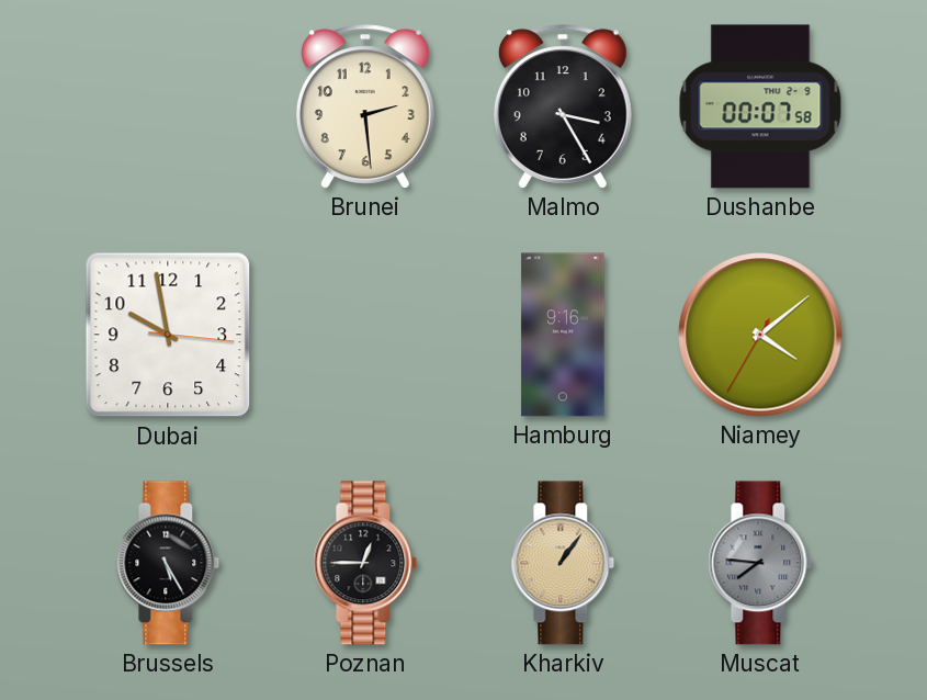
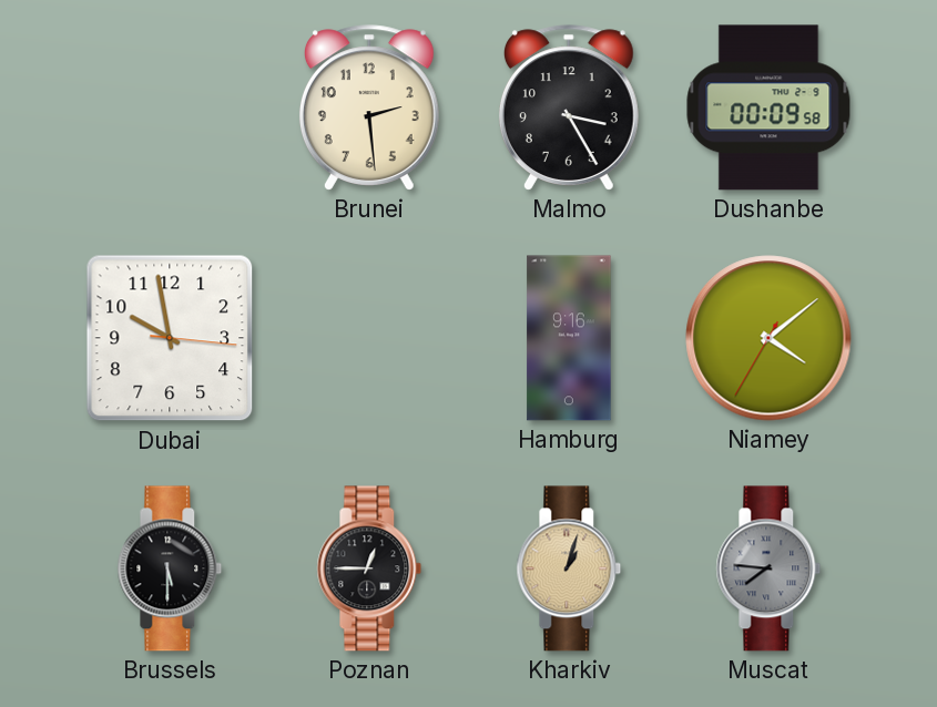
Dushanbe: 00:07 -> 00:09
Brussels: 5:25 -> 5:30
Kharkiv: 1:06 -> 1:03
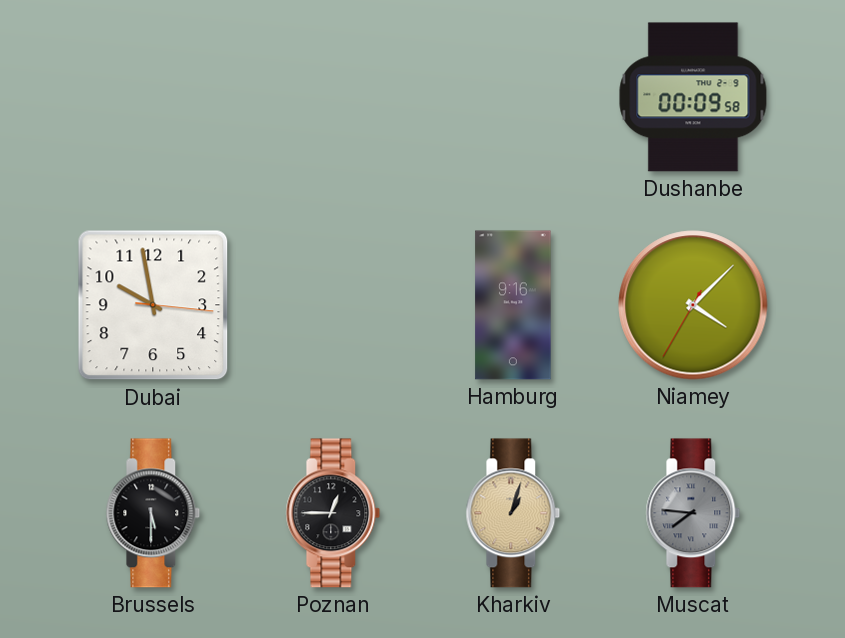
Brunei: 2:29 -> none
Malmo: 3:25 -> none
Niamey: 4:08 -> 4:07
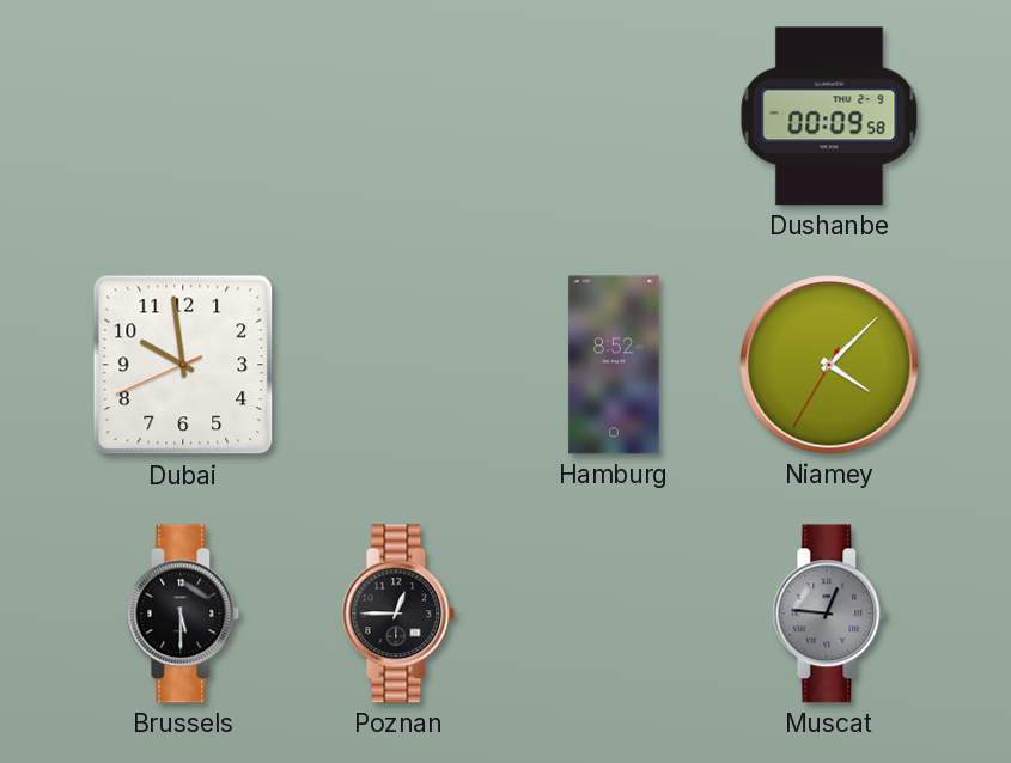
Dubai: 9:58:16 -> 9:58:41
Hamburg: 9:16 -> 8:52
Kharkiv: 1:03 -> none
Muscat: 7:46 -> 12:46
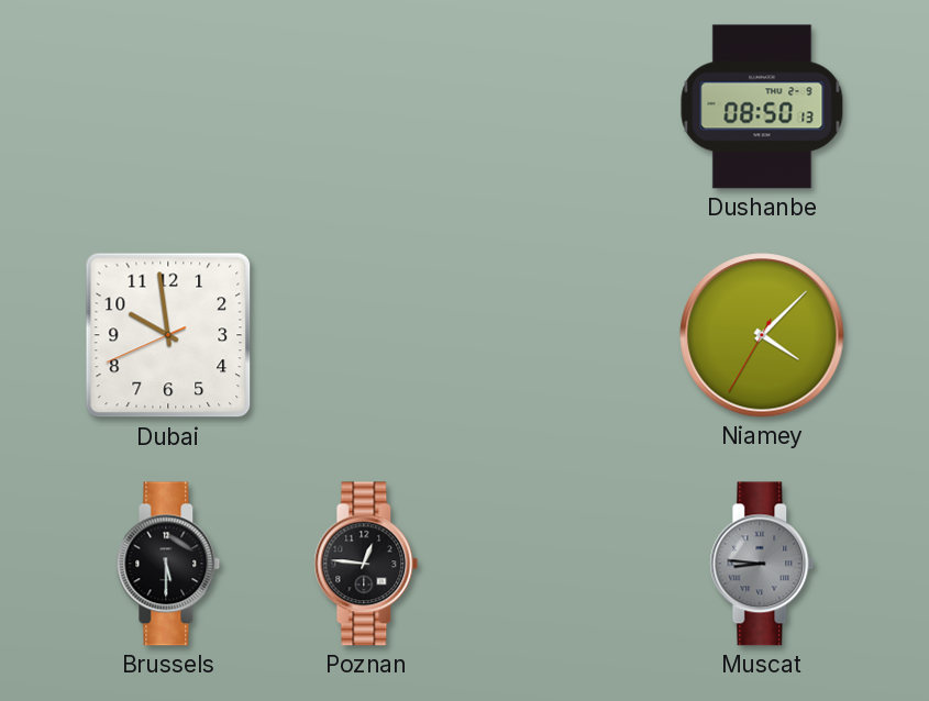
Dushanbe: 00:09 -> 08:50
Hamburg: 8:52 -> none
Poznan: 12:45 -> 12:46
Muscat: 12:46 -> 8:46
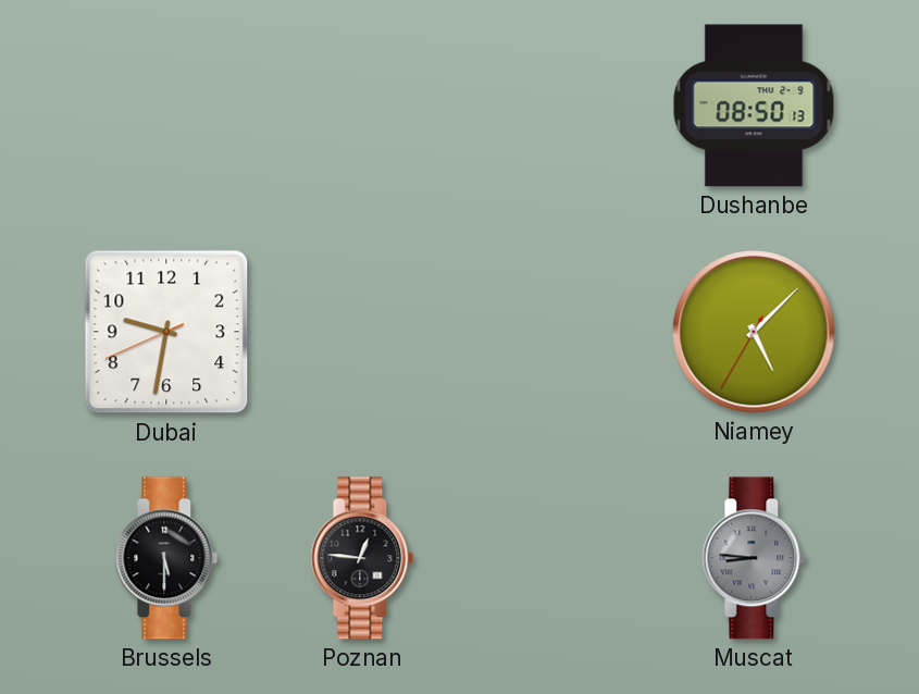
Dubai: 9:58 -> 9:31
Niamey: 4:07 -> 5:07
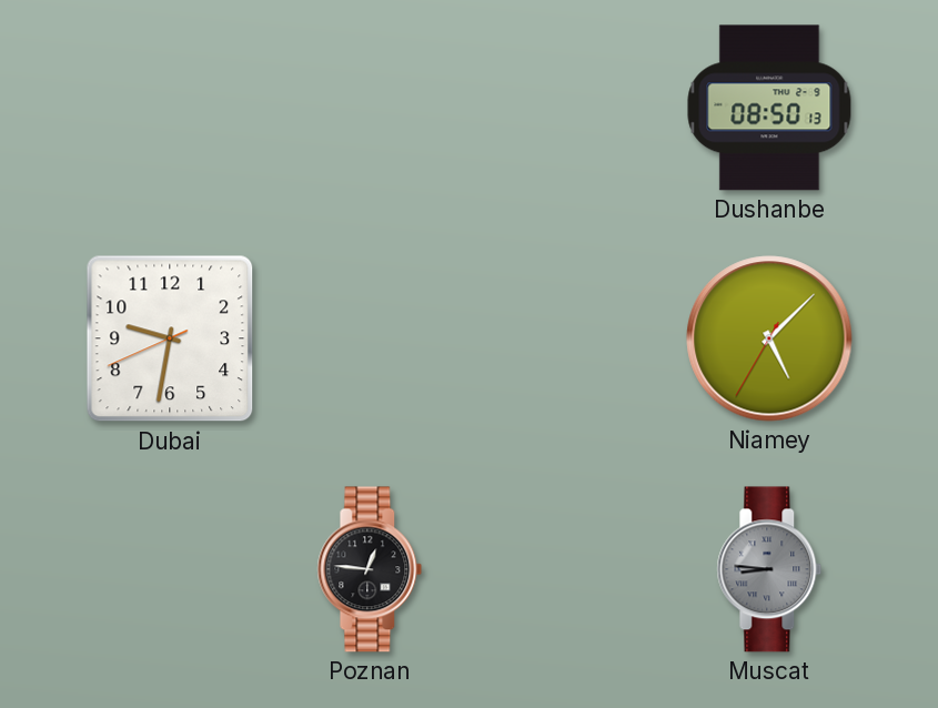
Brussels: 5:30 -> none
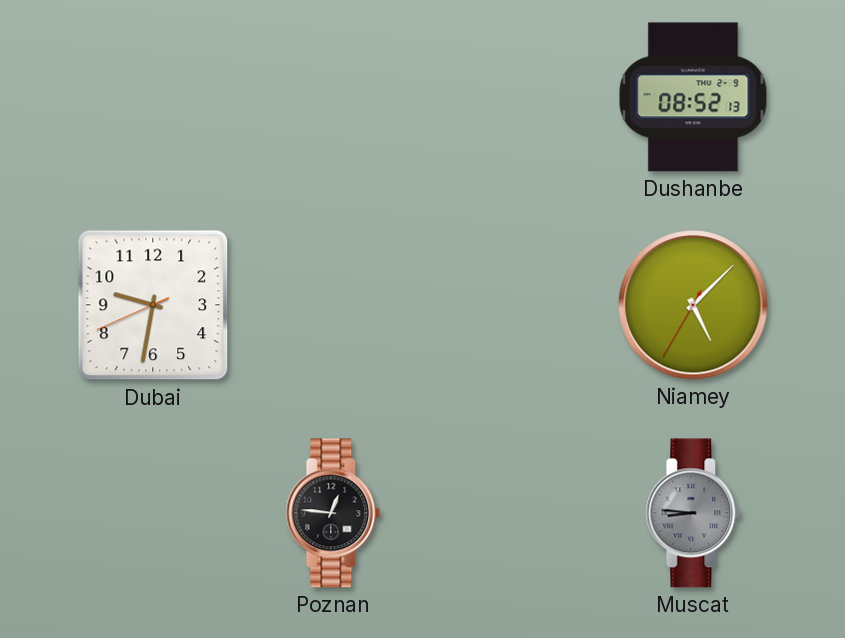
Dushanbe: 08:50 -> 08:52
